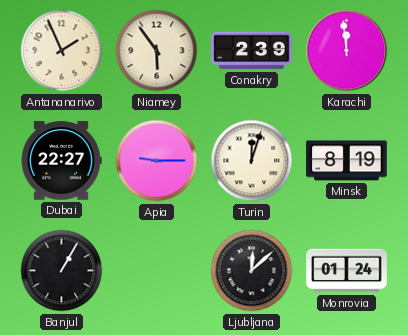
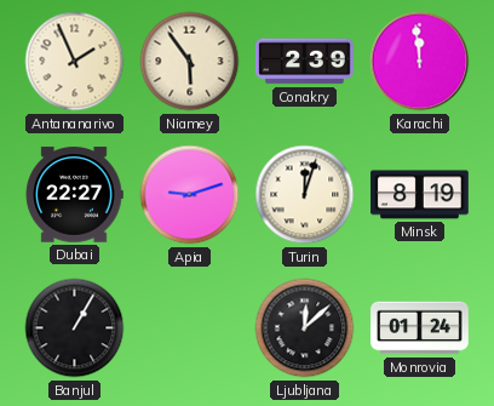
Apia: 9:15 -> 9:12
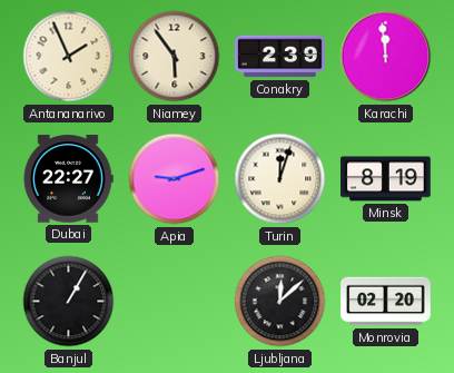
Monrovia: 01:24 -> 02:20
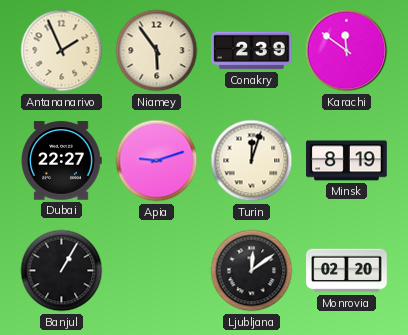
Karachi: 11:59 -> 11:51
Ljubljana: 12:08 -> 12:09
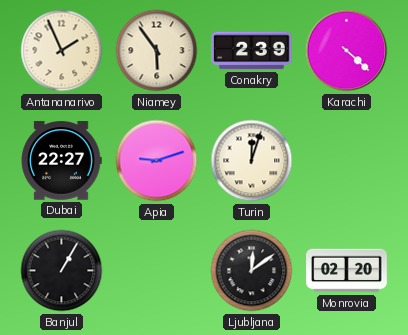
Karachi: 11:51 -> 4:22
Minsk: 8:19 -> none
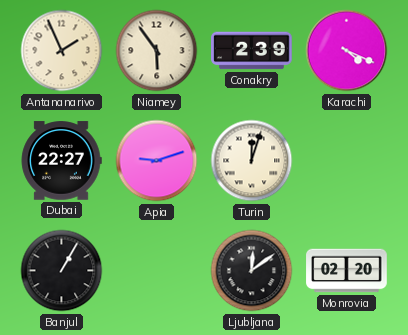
Karachi: 4:22 -> 4:19
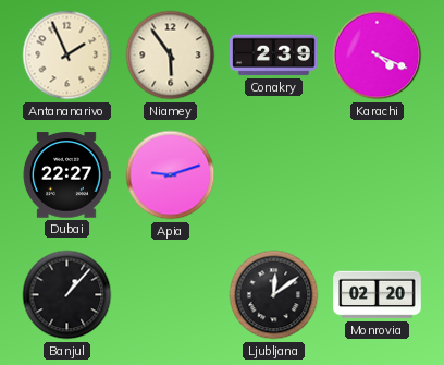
Turin: 12:03 -> none
Banjul: 1:05 -> 1:07
